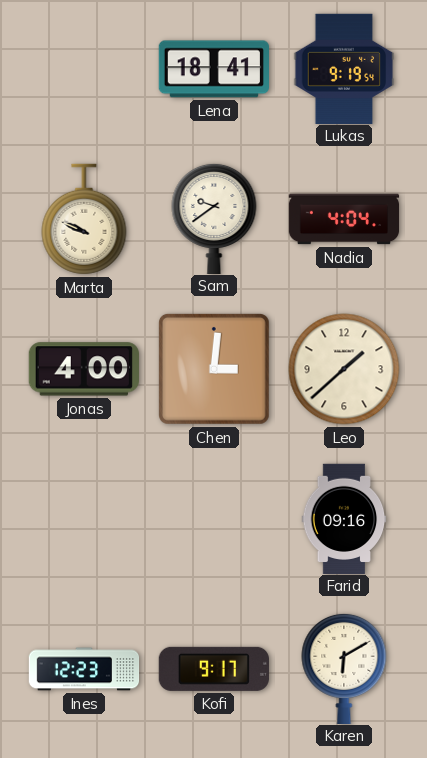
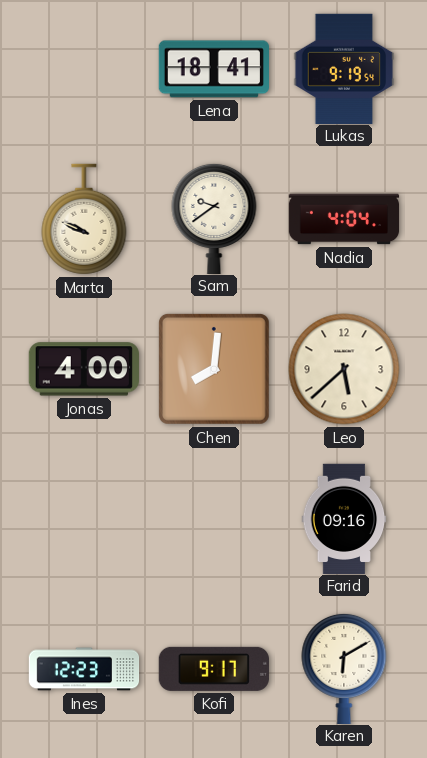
Chen: 3:01 -> 8:01
Leo: 1:38 -> 5:38
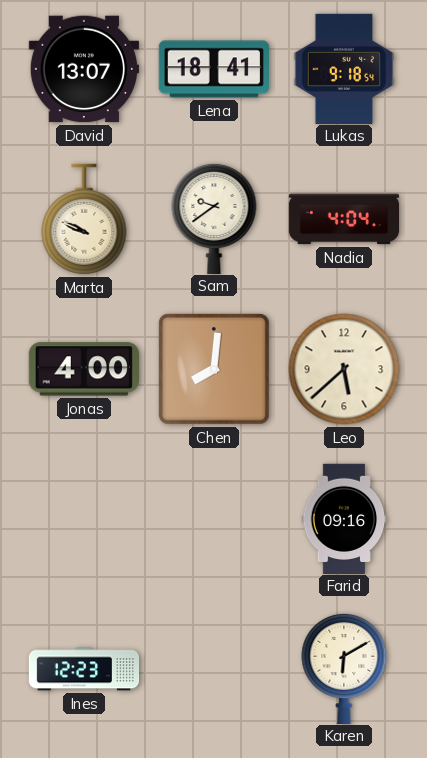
David: none -> 13:07
Lukas: 9:19 -> 9:18
Kofi: 9:17 -> none
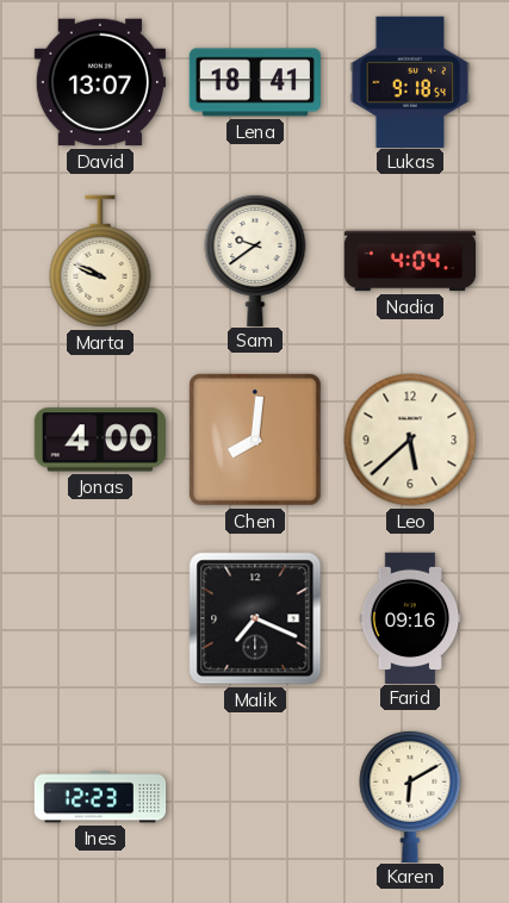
Malik: none -> 7:19
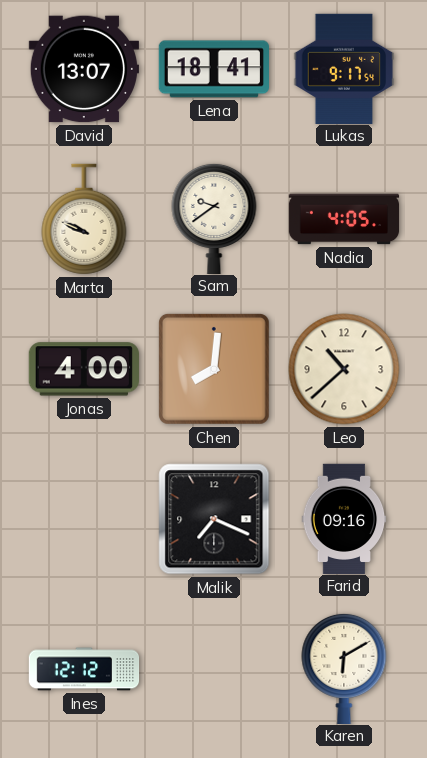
Lukas: 9:18 -> 9:17
Nadia: 4:04 -> 4:05
Leo: 5:38 -> 10:38
Ines: 12:23 -> 12:12
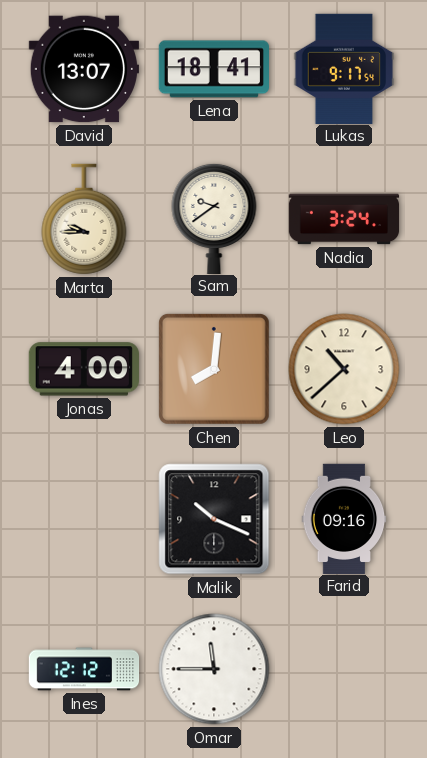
Marta: 9:49 -> 9:45
Nadia: 4:05 -> 3:24
Malik: 7:19 -> 10:19
Omar: none -> 11:45
Karen: 6:10 -> none
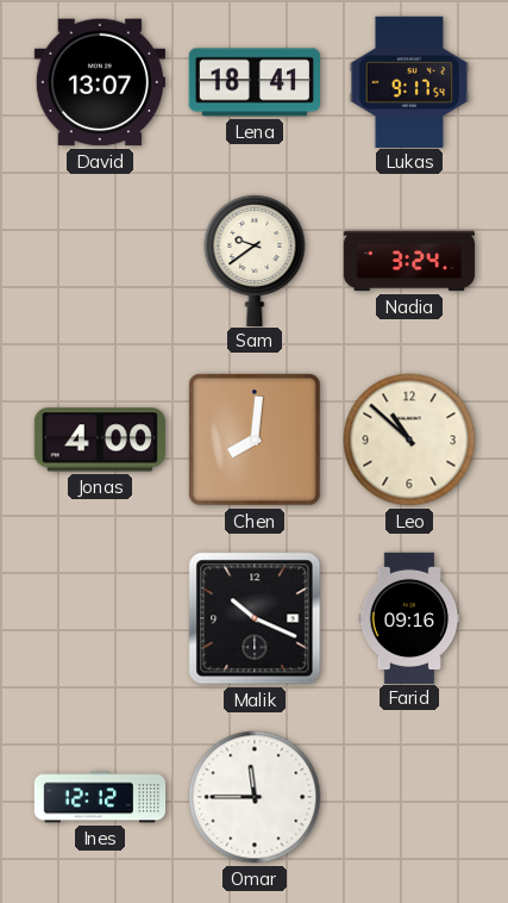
Marta: 9:45 -> none
Leo: 10:38 -> 10:52
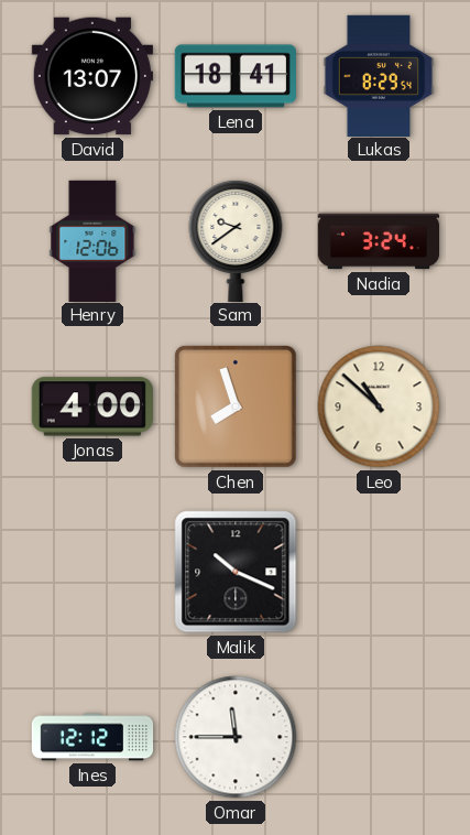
Lukas: 9:17 -> 8:29
Henry: none -> 12:06
Chen: 8:01 -> 7:57
Farid: 09:16 -> none
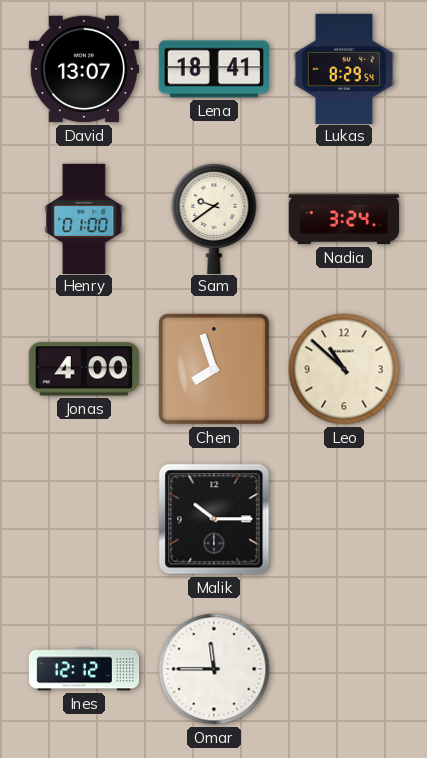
Henry: 12:06 -> 01:00
Malik: 10:19 -> 10:15
